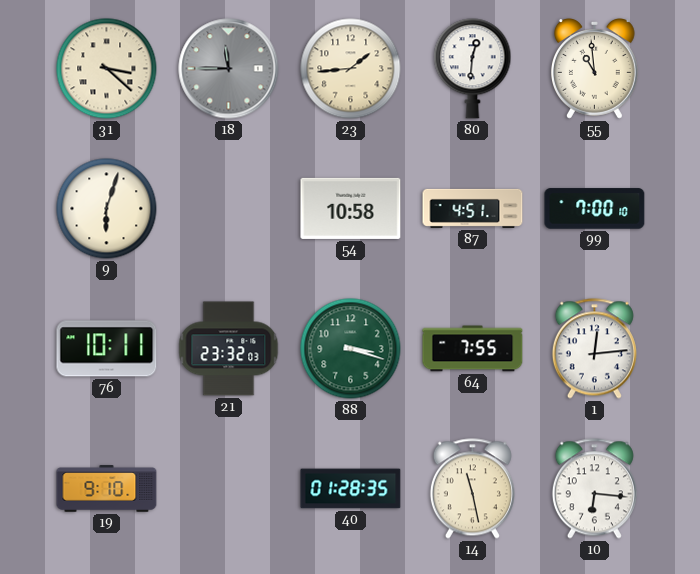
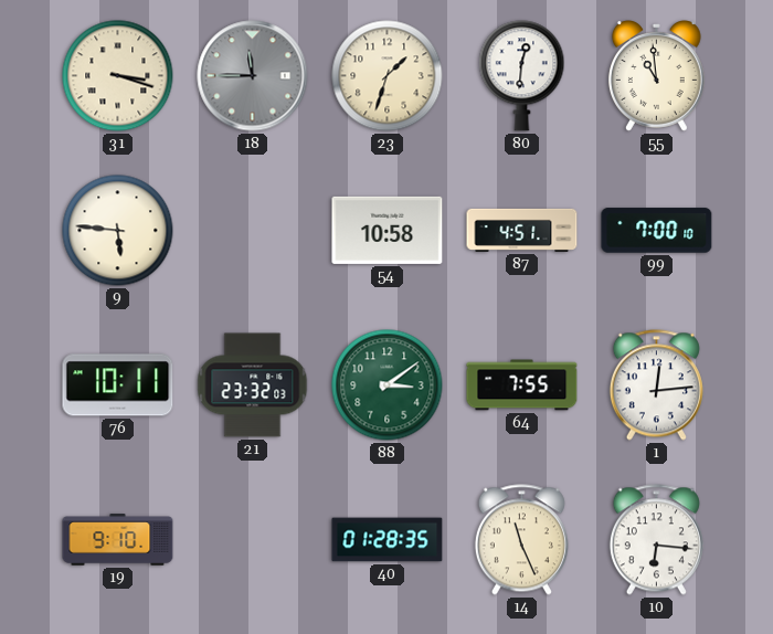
31: 3:22 -> 3:18
23: 1:44 -> 1:33
9: 6:03 -> 5:46
88: 3:18 -> 3:09
14: 11:28 -> 11:26
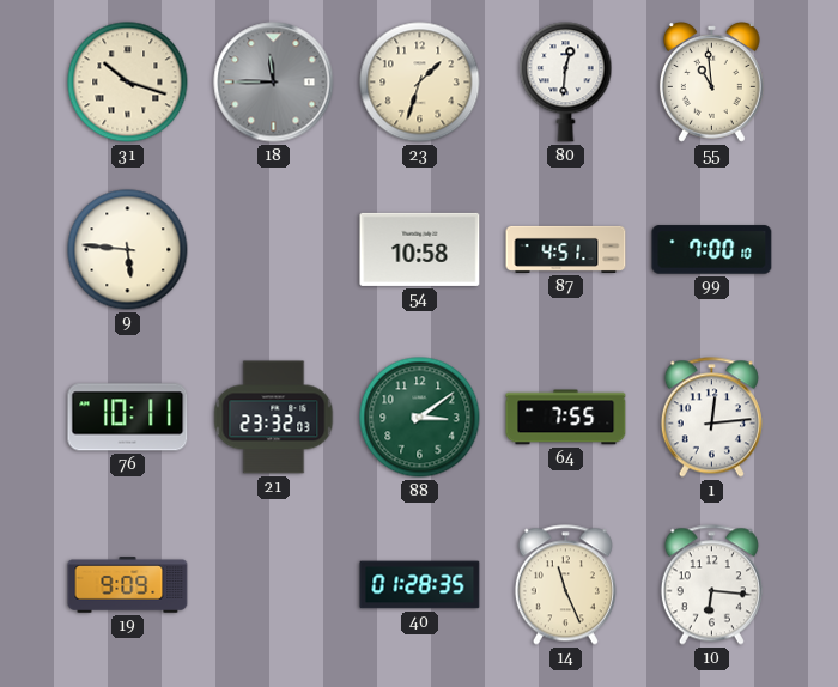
31: 3:18 -> 10:18
19: 9:10 -> 9:09
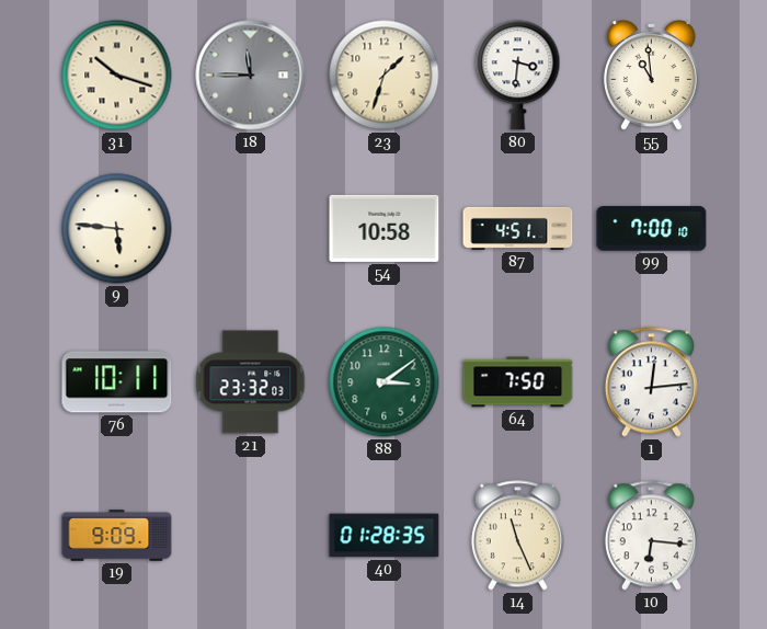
80: 12:31 -> 3:31
64: 7:55 -> 7:50
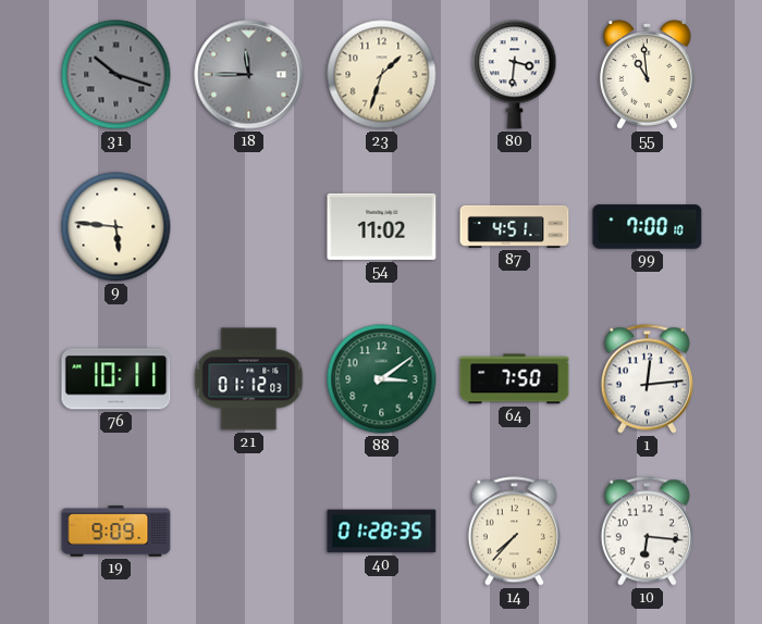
31 dial: cream -> grey
54: 10:58 -> 11:02
21: 23:32 -> 01:12
14: 11:26 -> 7:37
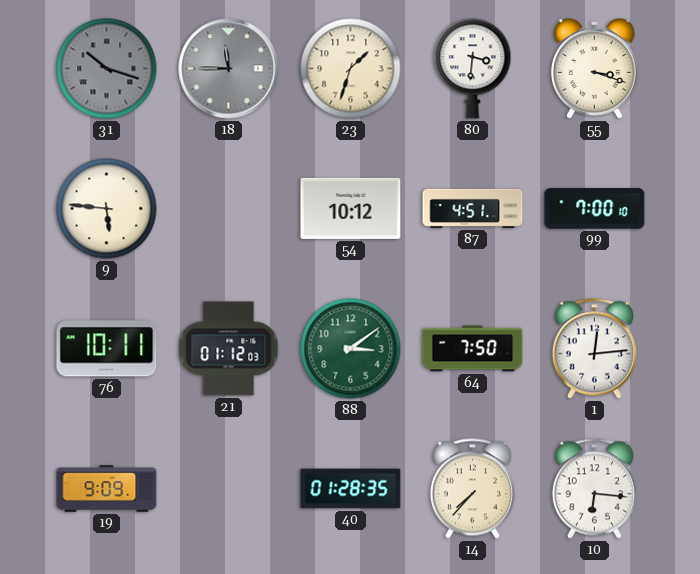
55: 10:59 -> 3:18
54: 11:02 -> 10:12
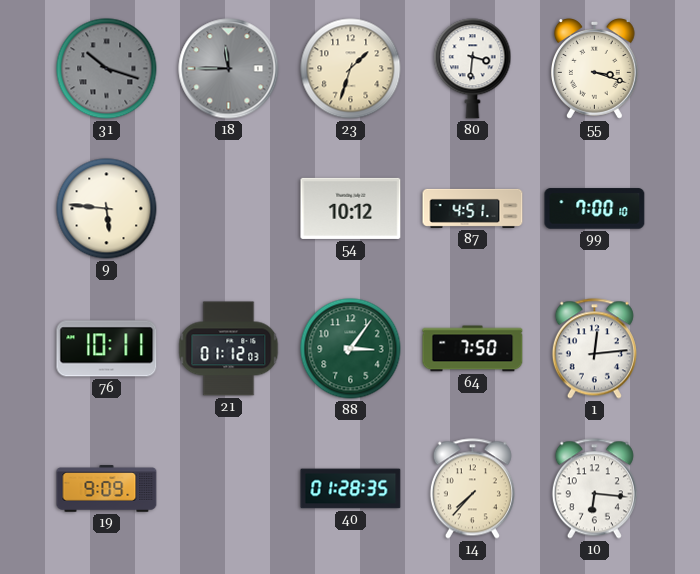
88: 3:09 -> 3:06
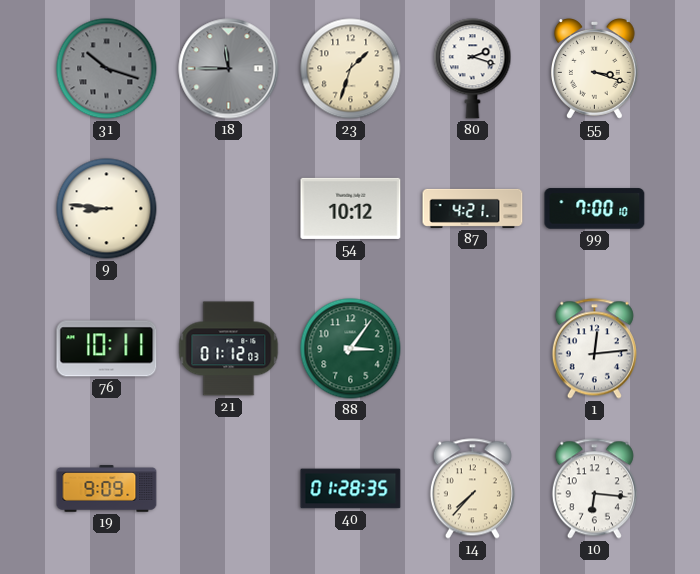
80: 3:31 -> 2:18
9: 5:46 -> 8:46
87: 4:51 -> 4:21
64: 7:50 -> none
